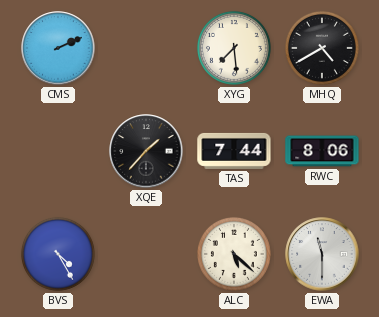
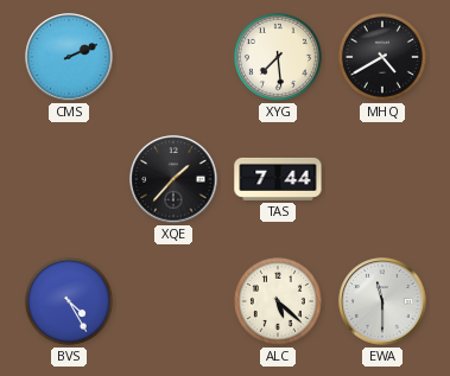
RWC: 8:06 -> none
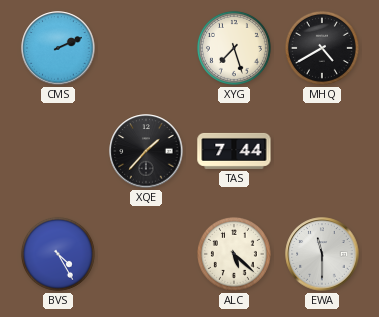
XYG: 7:29 -> 7:27
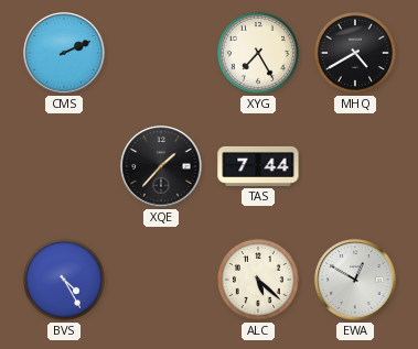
XYG: 7:27 -> 7:25
EWA: 11:30 -> 12:50
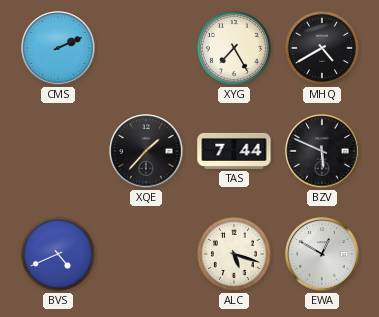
BZV: none -> 5:49
BVS: 4:25 -> 4:41
ALC: 5:22 -> 5:18
